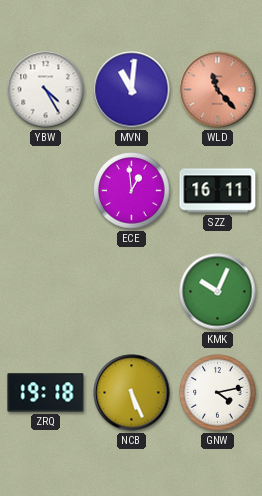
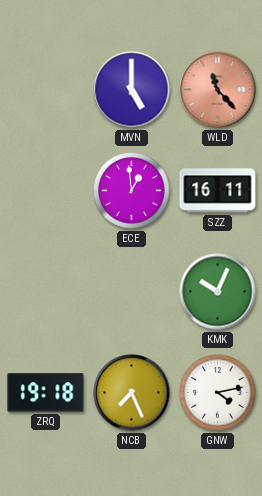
YBW: 4:25 -> none
MVN: 11:01 -> 5:00
NCB: 5:26 -> 7:26
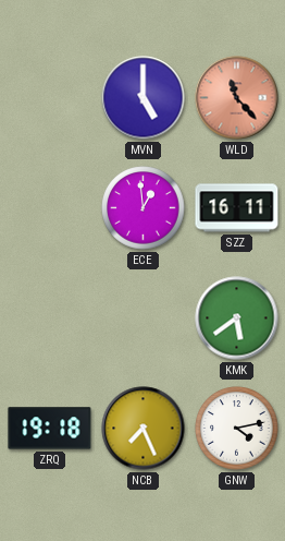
KMK: 10:04 -> 5:39
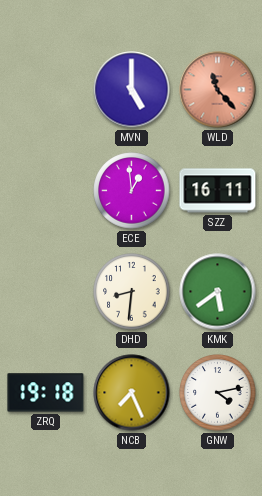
DHD: none -> 8:31
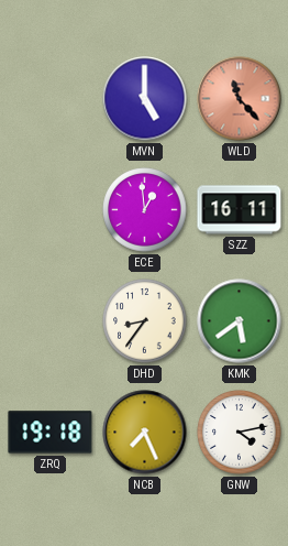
DHD: 8:31 -> 8:36
